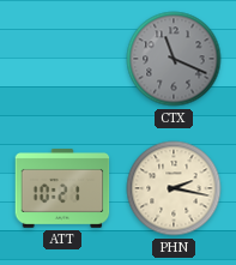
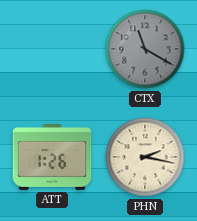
CTX: 11:19 -> 11:20
ATT: 10:21 -> 1:26
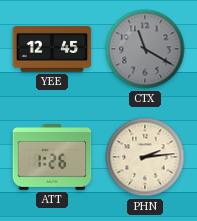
YEE: none -> 12:45
PHN: 2:17 -> 2:14
